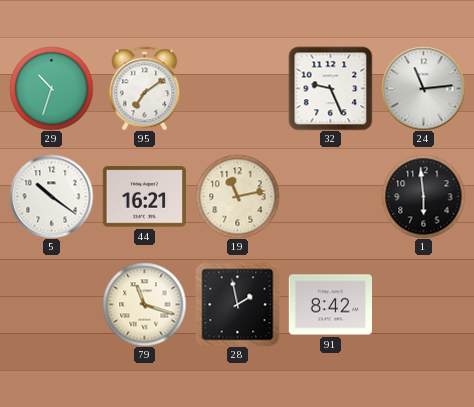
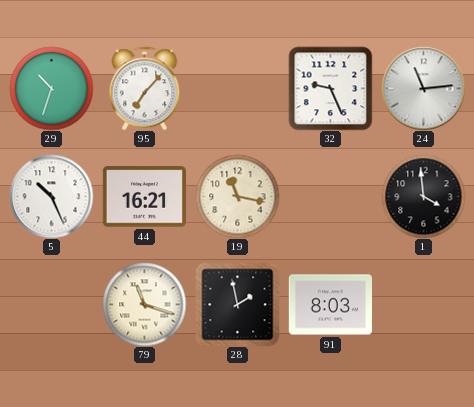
95: 7:09 -> 7:07
5: 10:21 -> 10:26
19: 11:13 -> 11:17
1: 5:59 -> 3:59
91: 8:42 -> 8:03
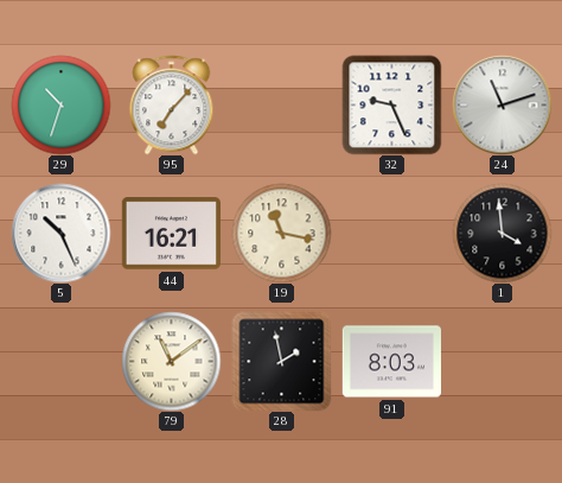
24: 11:14 -> 11:12
79: 11:18 -> 11:09
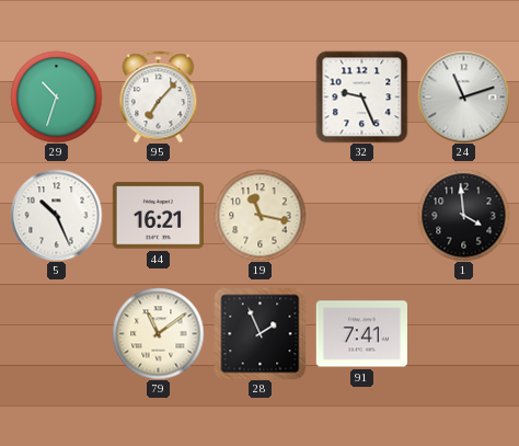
28: 1:58 -> 1:56
91: 8:03 -> 7:41
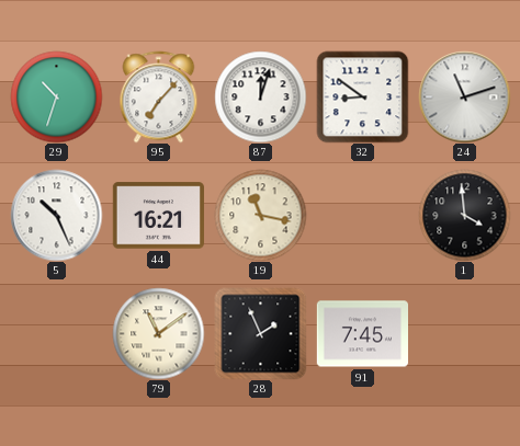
87: none -> 12:03
32: 9:26 -> 8:51
91: 7:41 -> 7:45
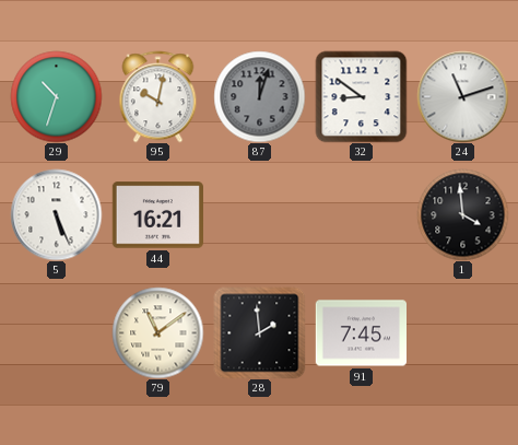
95: 7:07 -> 10:02
87 dial: white -> grey
5: 10:26 -> 5:26
19: 11:17 -> none
28: 1:56 -> 1:59
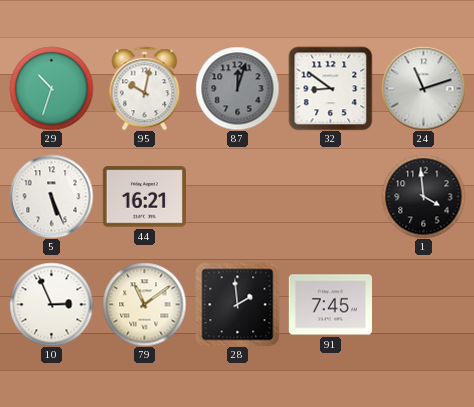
10: none -> 2:56
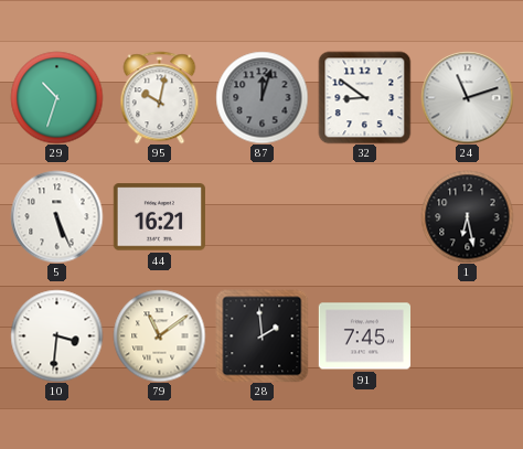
1: 3:59 -> 6:28
10: 2:56 -> 3:31
